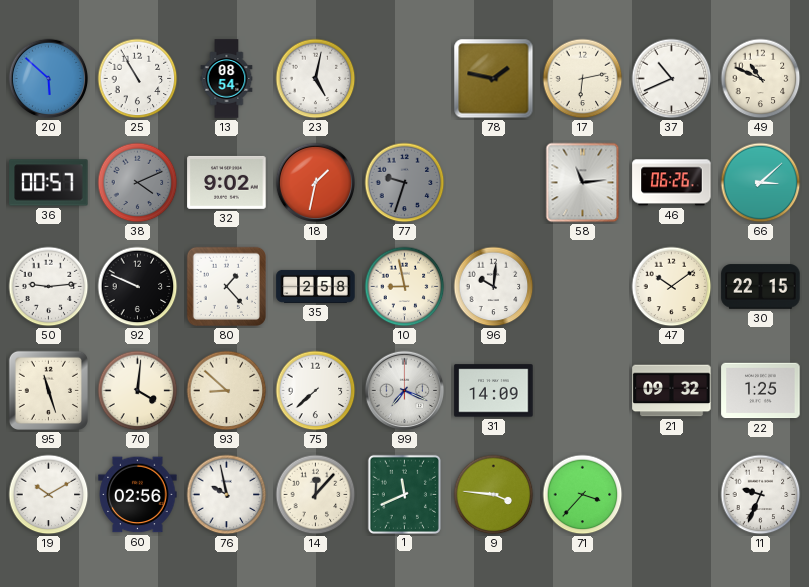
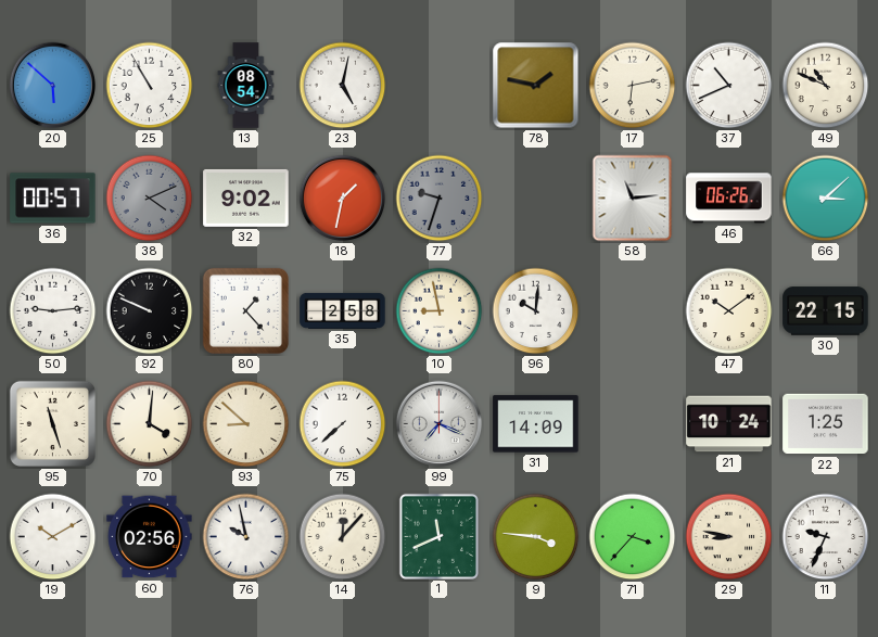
21: 09:32 -> 10:24
29: none -> 8:47
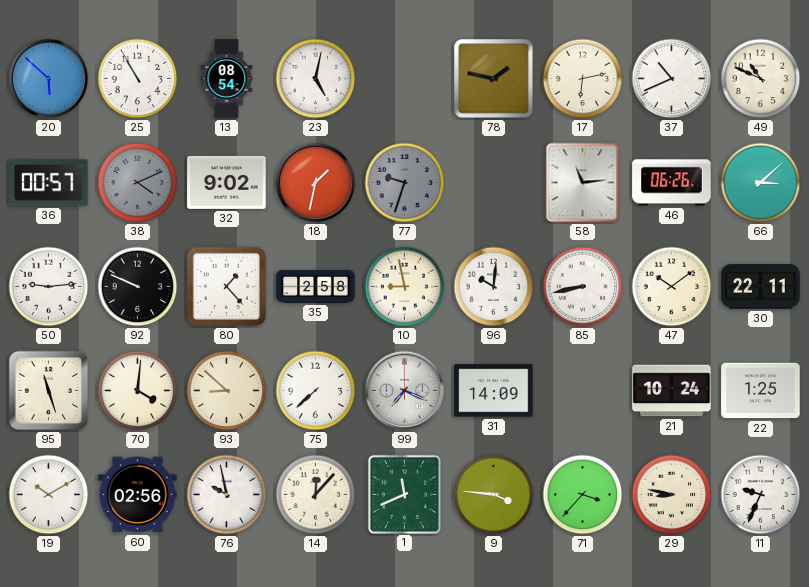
85: none -> 8:43
30: 22:15 -> 22:11
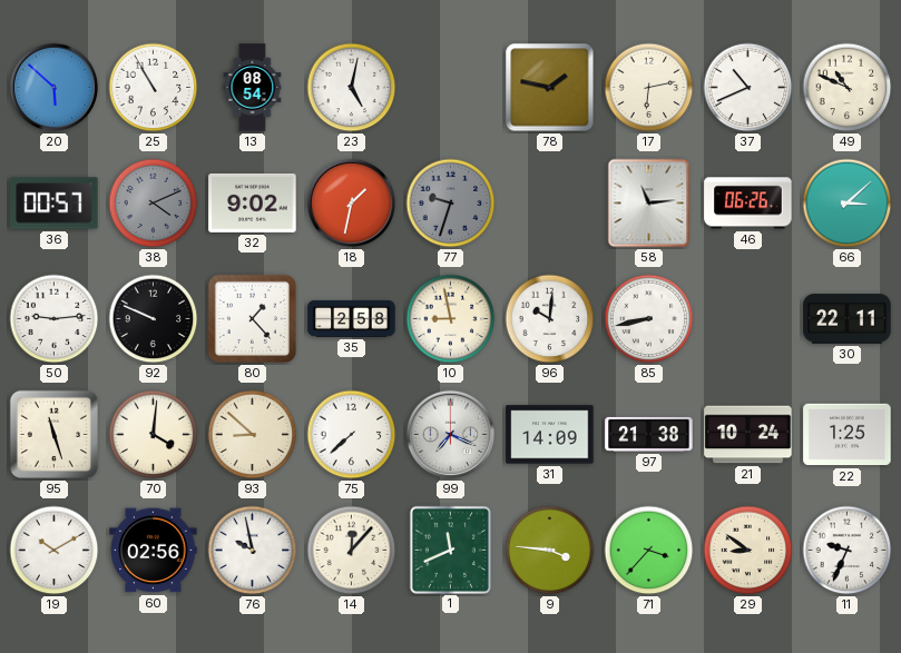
47: 10:09 -> none
97: none -> 21:38
29: 8:47 -> 8:51
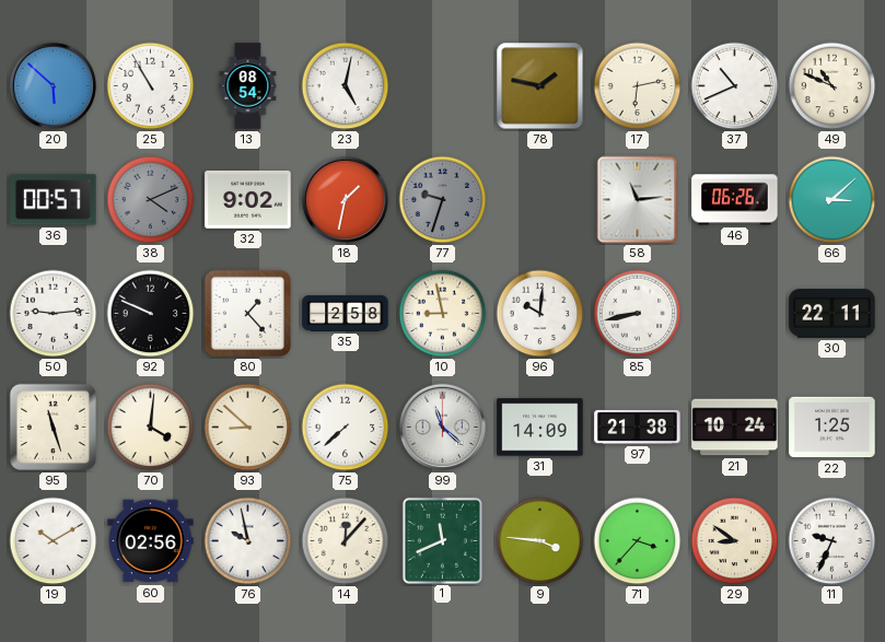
99: 7:19 -> 11:22
